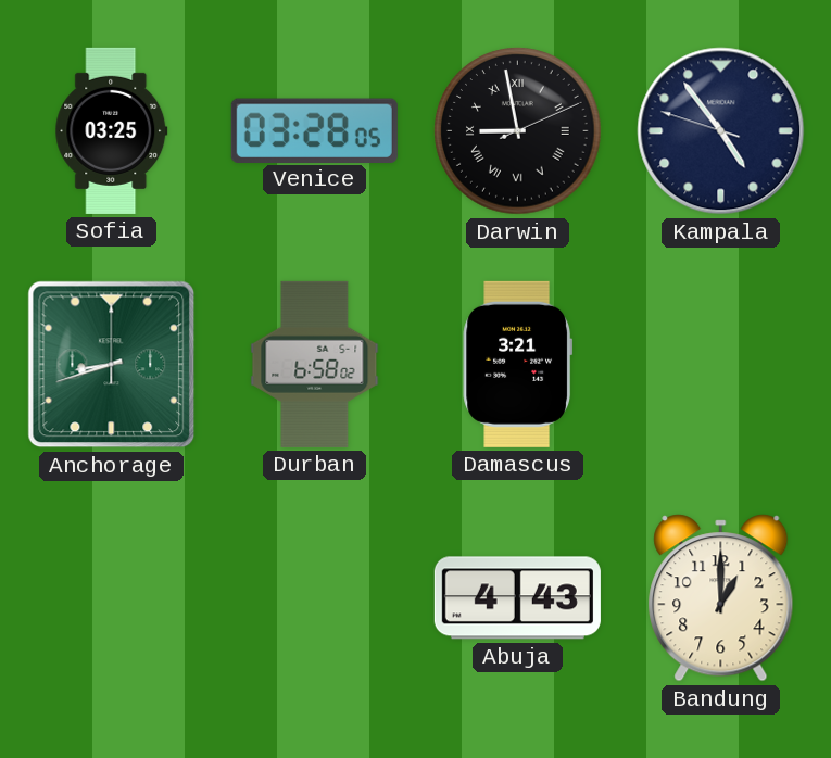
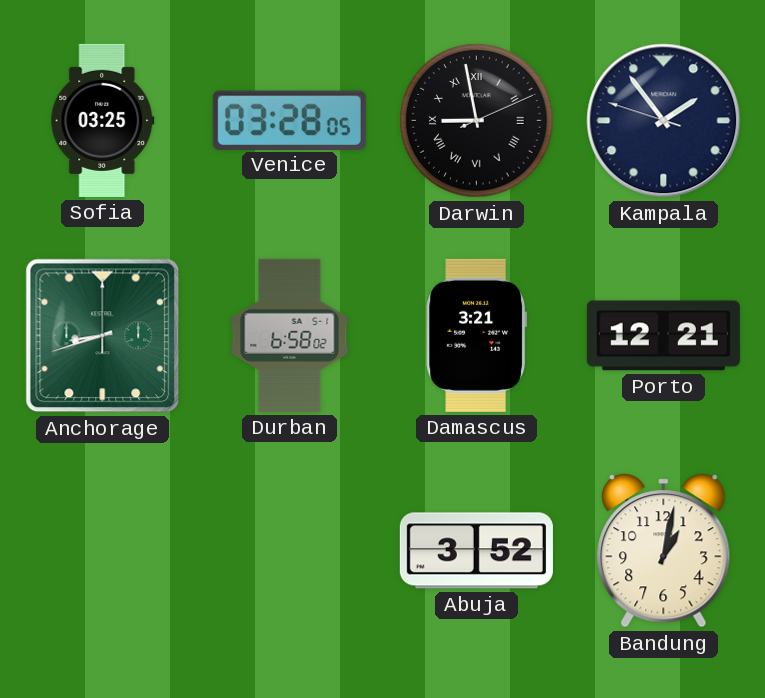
Kampala: 4:53 -> 1:53
Porto: none -> 12:21
Abuja: 4:43 -> 3:52
Bandung: 1:00 -> 1:02
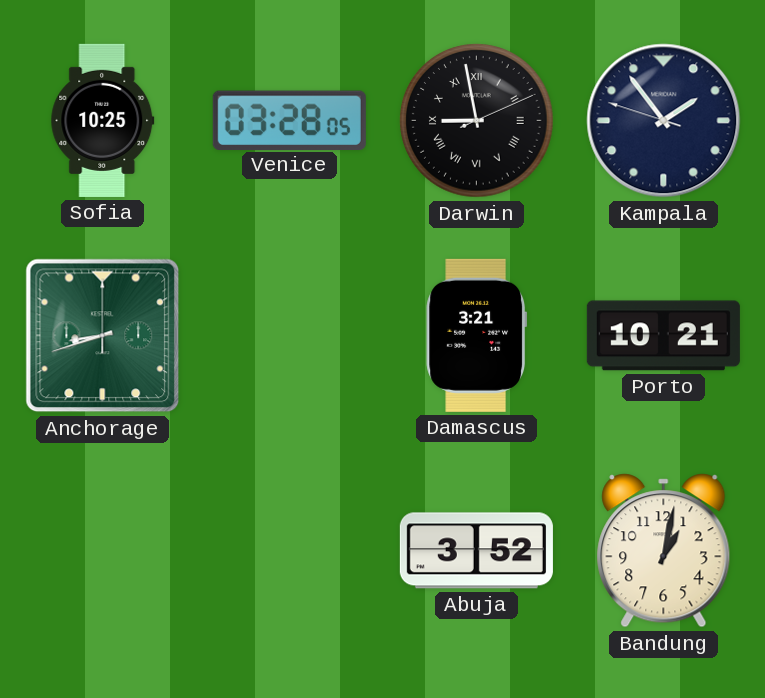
Sofia: 03:25 -> 10:25
Durban: 6:58 -> none
Porto: 12:21 -> 10:21
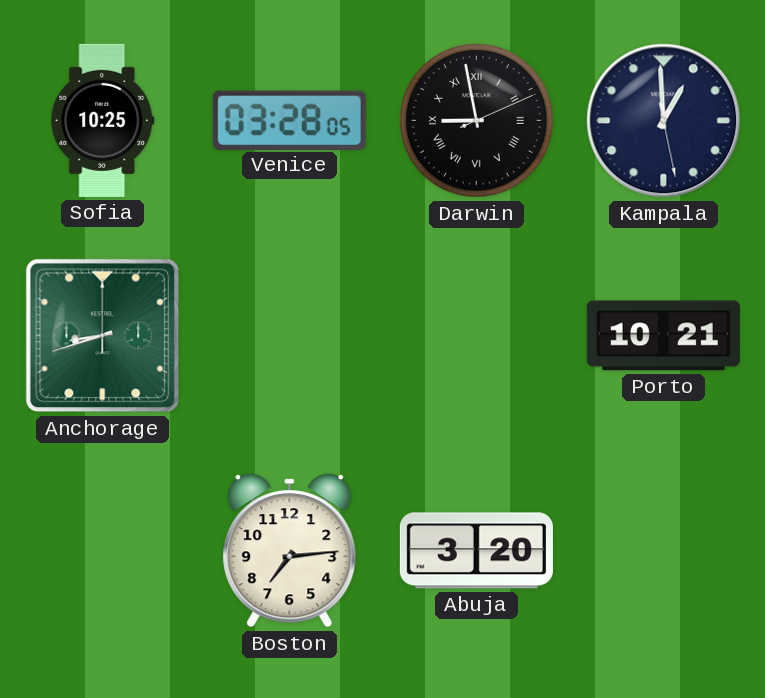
Kampala: 1:53 -> 12:59
Damascus: 3:21 -> none
Boston: none -> 7:14
Abuja: 3:52 -> 3:20
Bandung: 1:02 -> none
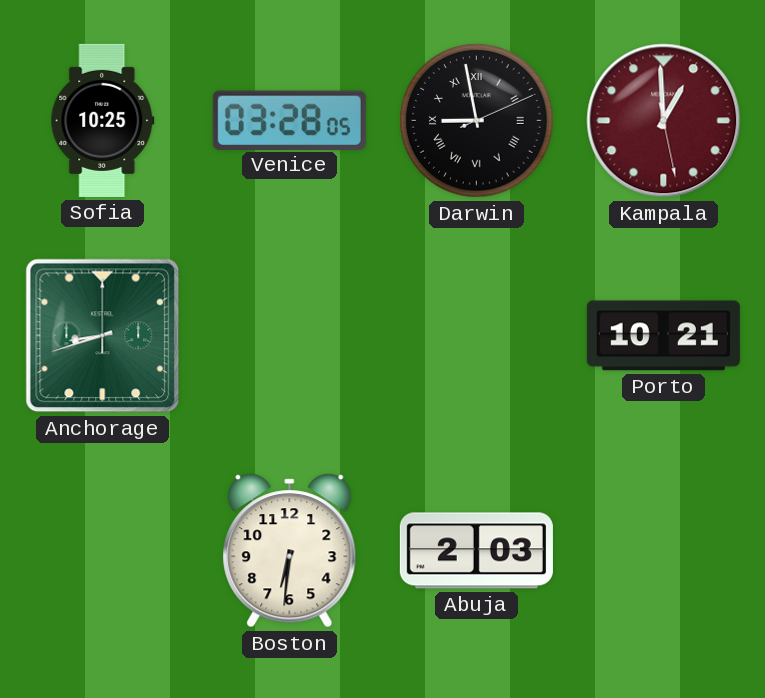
Kampala dial: navy -> burgundy
Boston: 7:14 -> 6:31
Abuja: 3:20 -> 2:03
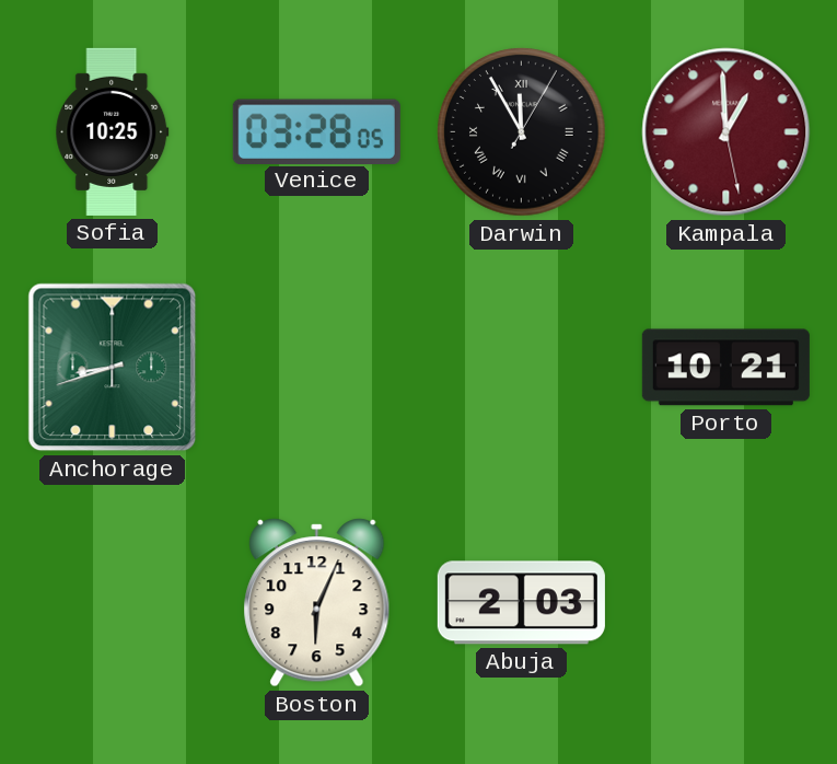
Darwin: 8:58 -> 11:55
Boston: 6:31 -> 6:04
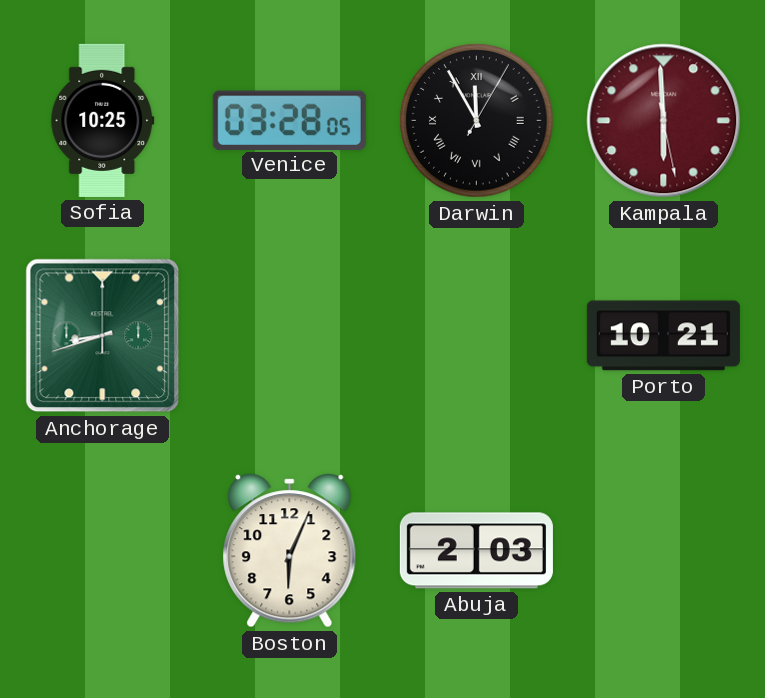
Kampala: 12:59 -> 5:59
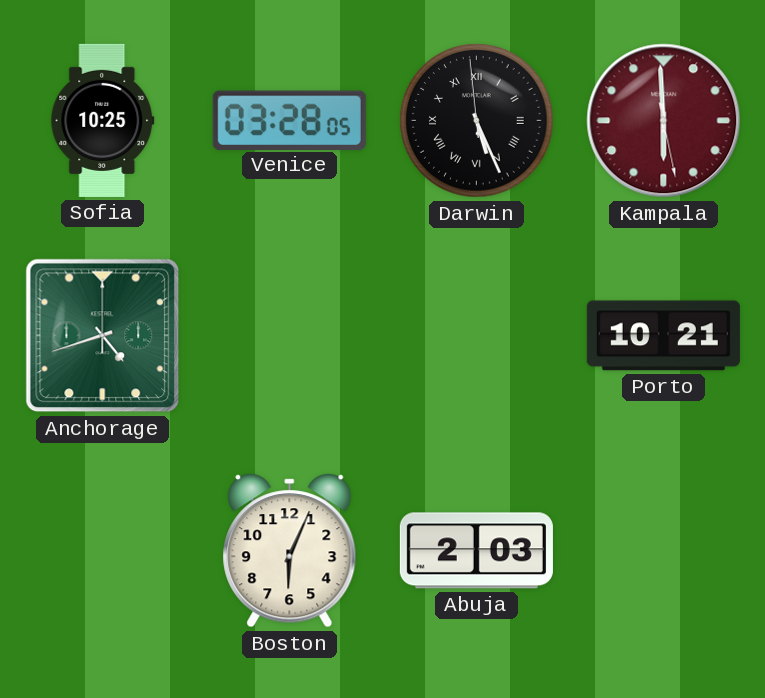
Darwin: 11:55 -> 5:25
Anchorage: 8:42 -> 4:42
